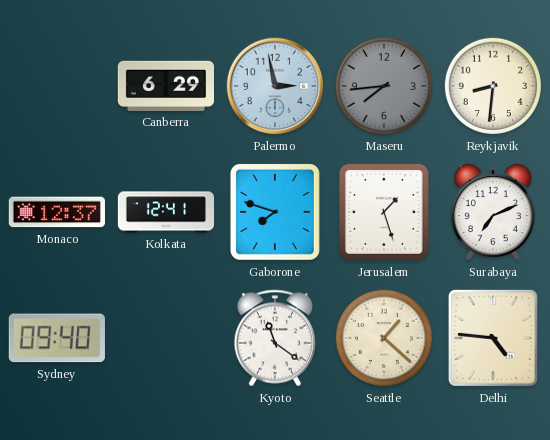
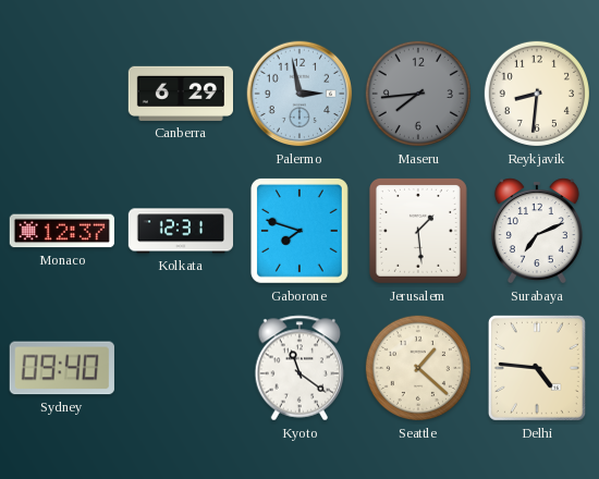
Kolkata: 12:41 -> 12:31
Jerusalem: 1:27 -> 1:29
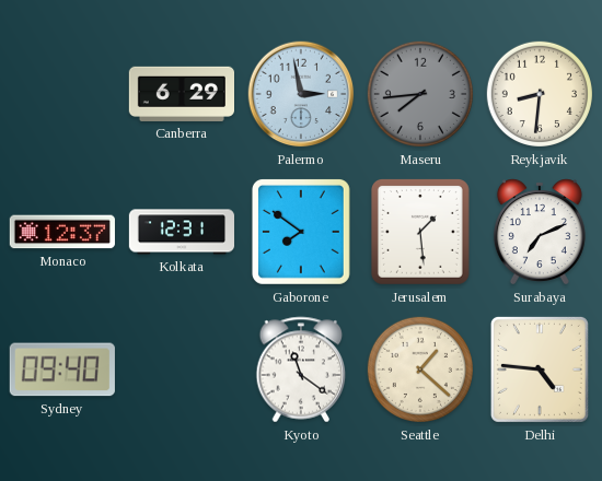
Gaborone: 7:48 -> 7:51
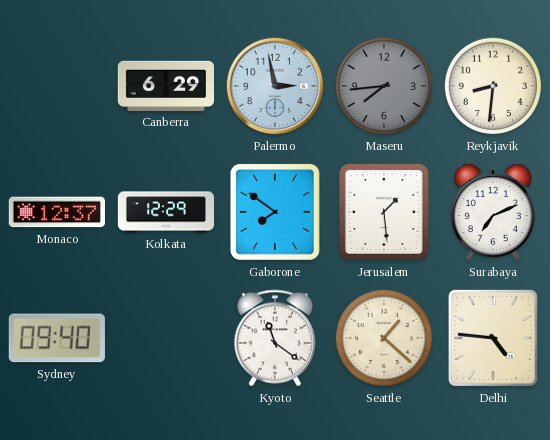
Kolkata: 12:31 -> 12:29
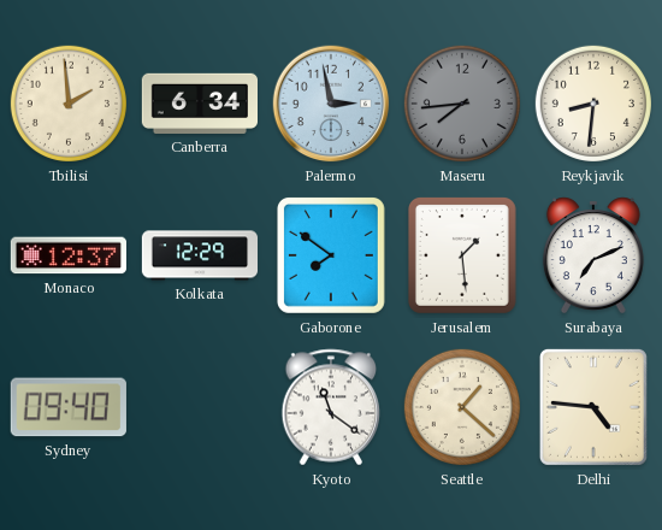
Tbilisi: none -> 1:59
Canberra: 6:29 -> 6:34
